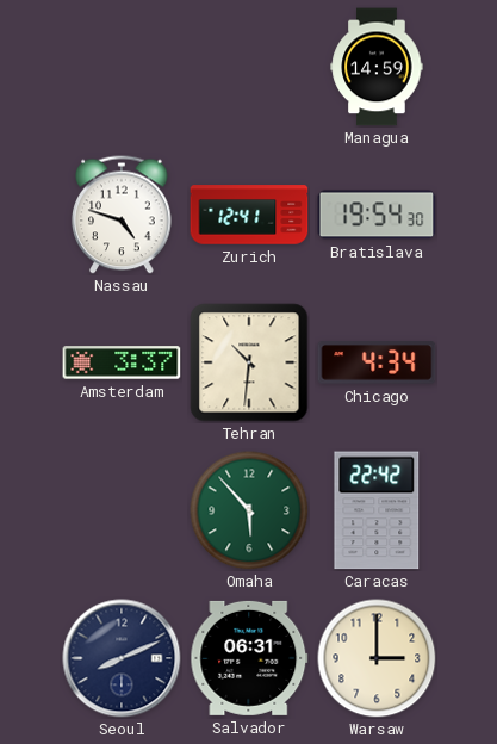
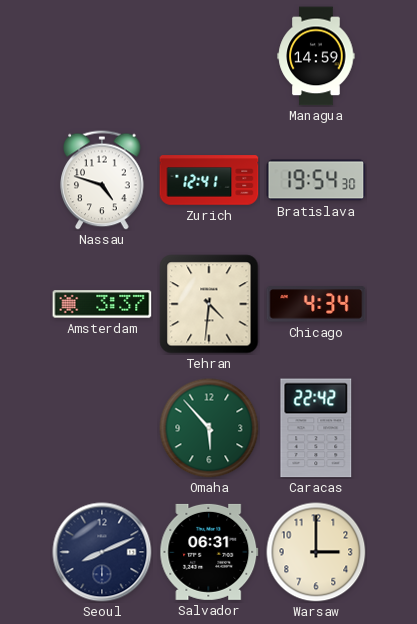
Tehran: 10:31 -> 4:31
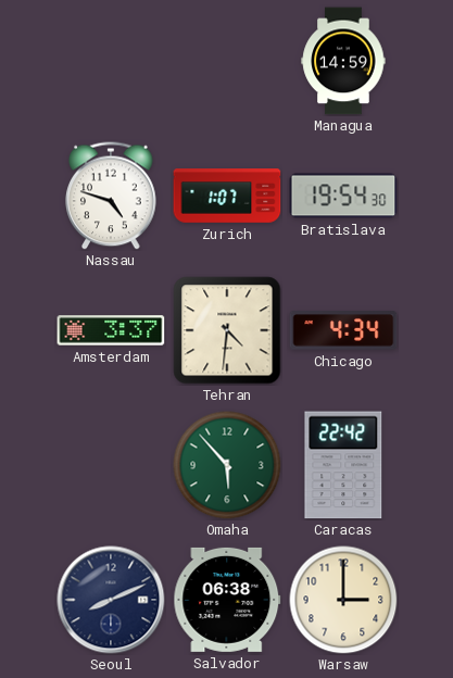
Zurich: 12:41 -> 1:07
Salvador: 06:31 -> 06:38
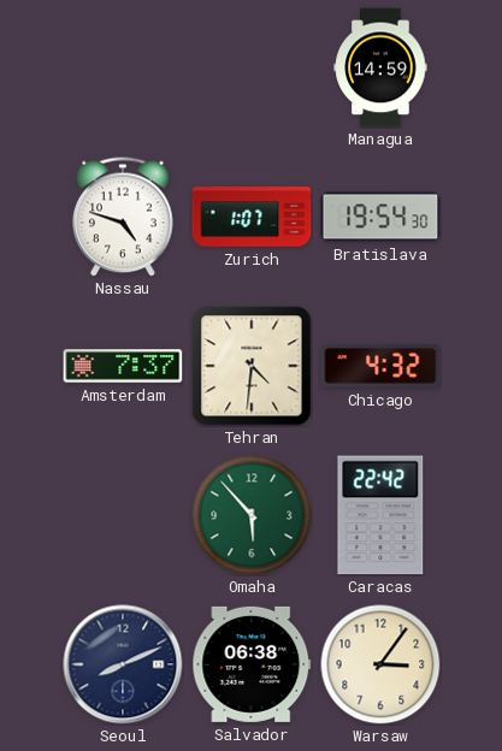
Amsterdam: 3:37 -> 7:37
Chicago: 4:34 -> 4:32
Warsaw: 3:00 -> 3:06
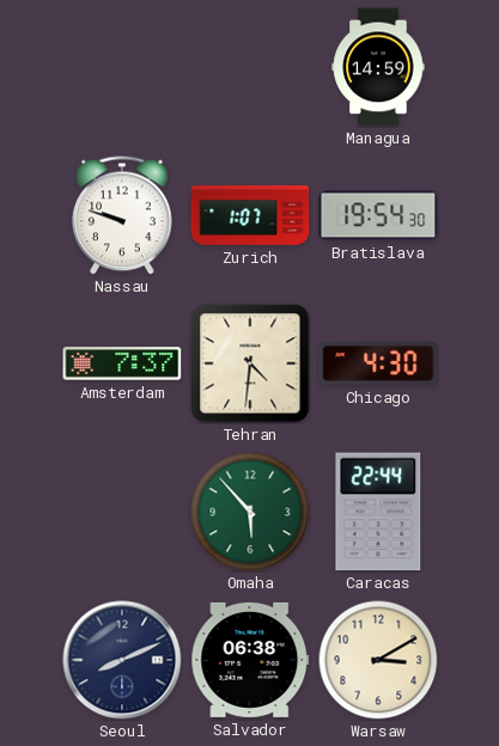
Nassau: 4:48 -> 9:48
Chicago: 4:32 -> 4:30
Caracas: 22:42 -> 22:44
Warsaw: 3:06 -> 3:10
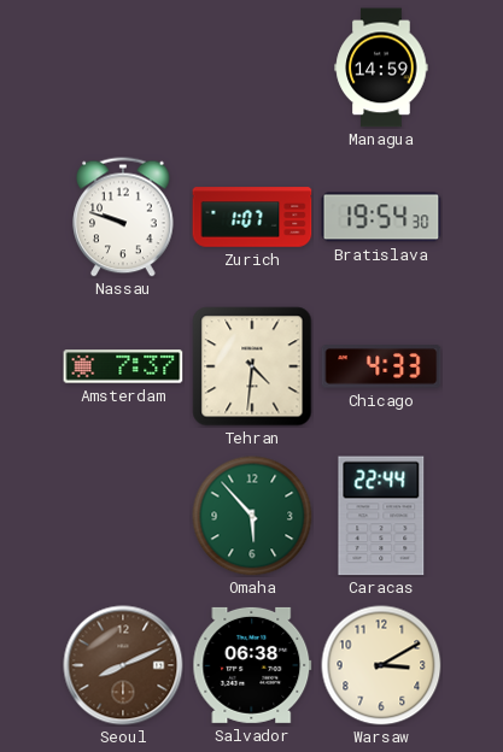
Chicago: 4:30 -> 4:33
Seoul dial: navy -> brown
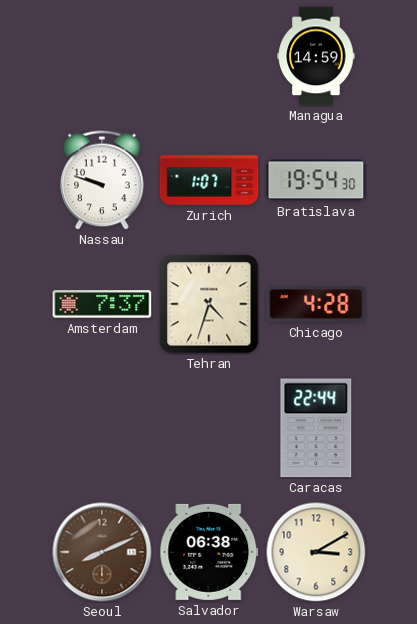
Tehran: 4:31 -> 4:33
Chicago: 4:33 -> 4:28
Omaha: 5:53 -> none
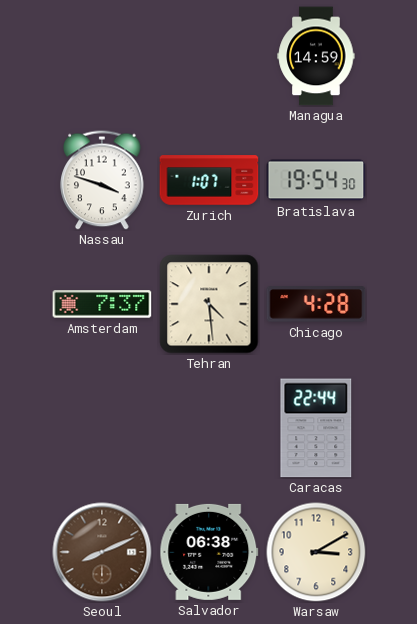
Nassau: 9:48 -> 3:48
Tehran: 4:33 -> 4:29
